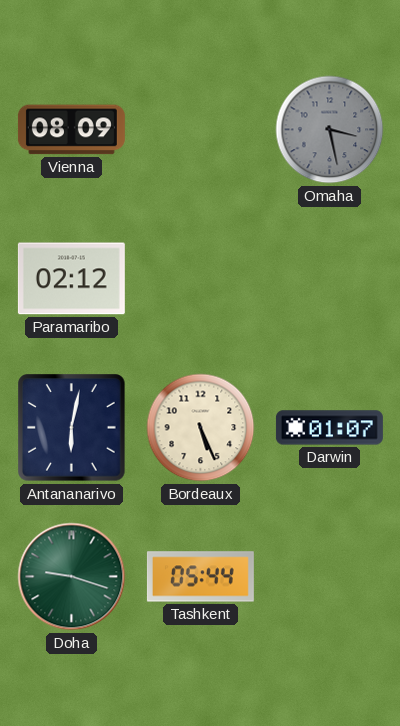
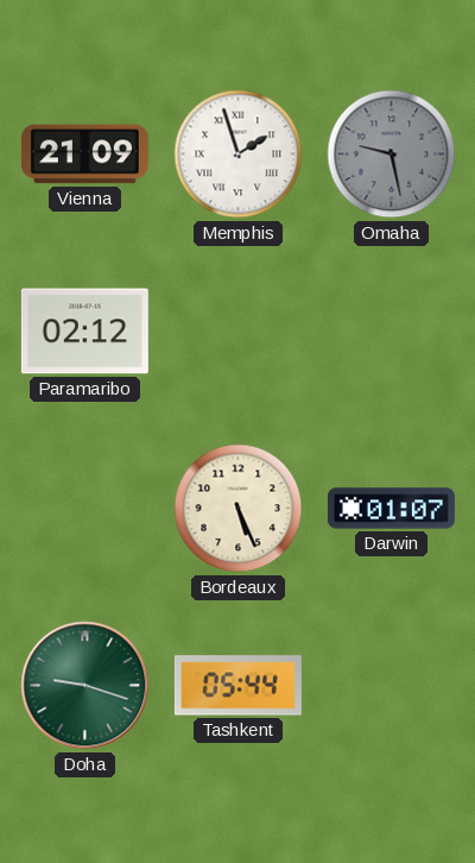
Vienna: 08:09 -> 21:09
Memphis: none -> 1:57
Omaha: 3:28 -> 9:28
Antananarivo: 6:02 -> none
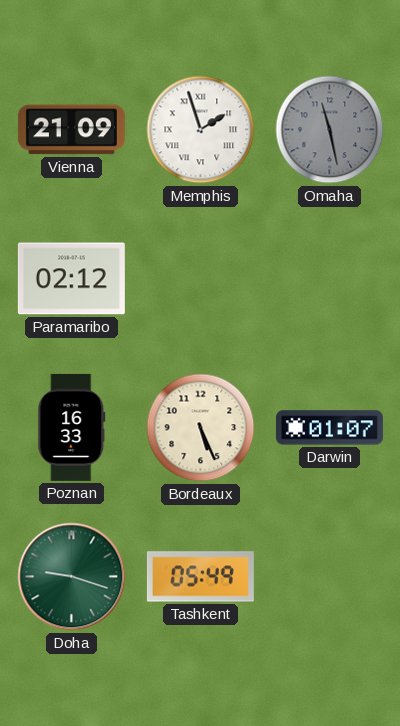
Omaha: 9:28 -> 11:28
Poznan: none -> 16:33
Tashkent: 05:44 -> 05:49
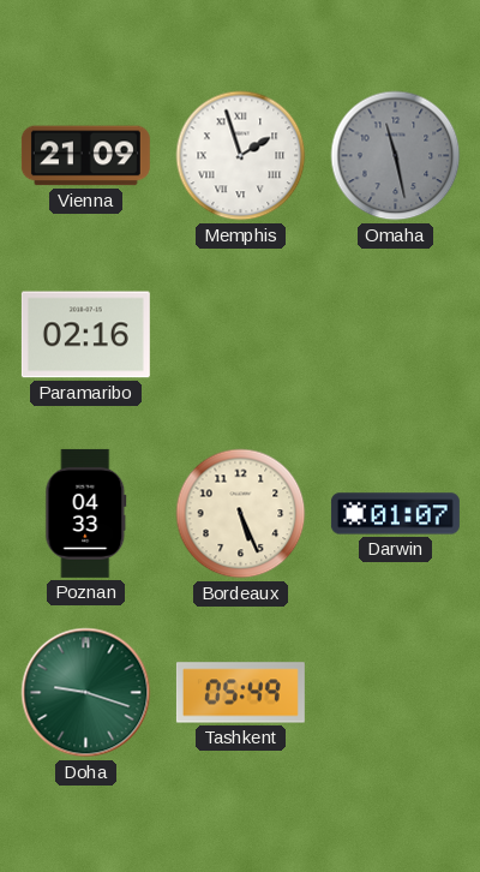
Paramaribo: 02:12 -> 02:16
Poznan: 16:33 -> 04:33
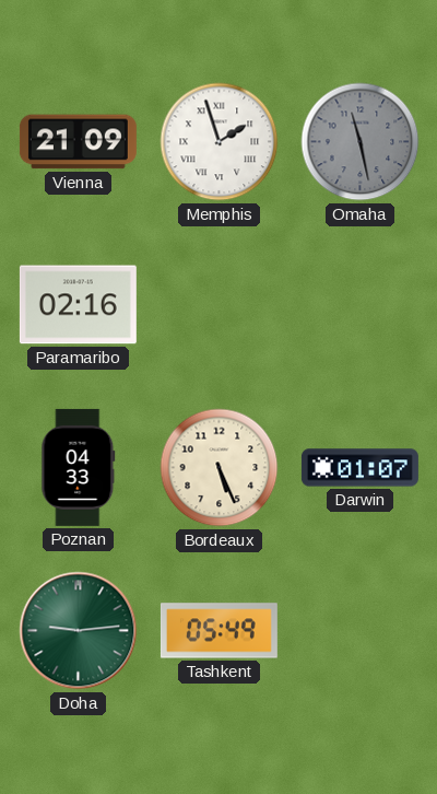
Doha: 9:18 -> 9:14
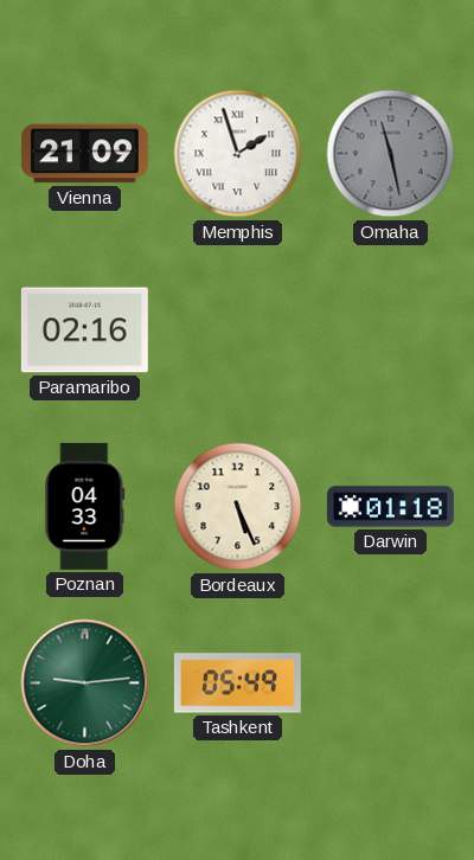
Darwin: 01:07 -> 01:18
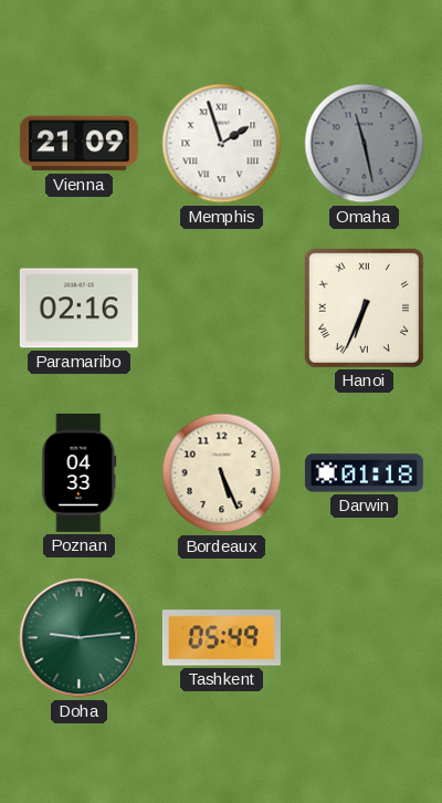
Hanoi: none -> 6:34
